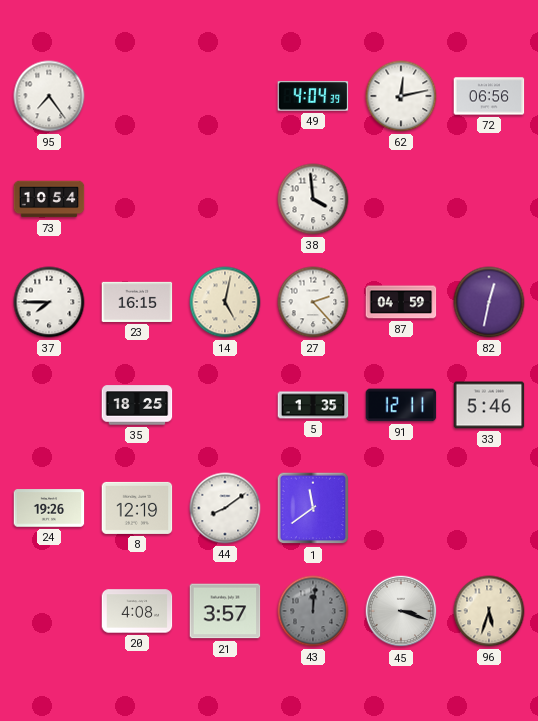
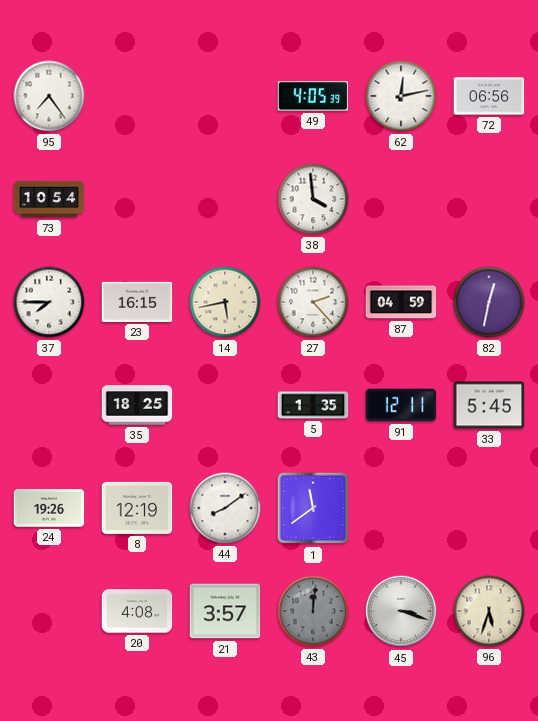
49: 4:04 -> 4:05
14: 5:02 -> 5:43
33: 5:46 -> 5:45
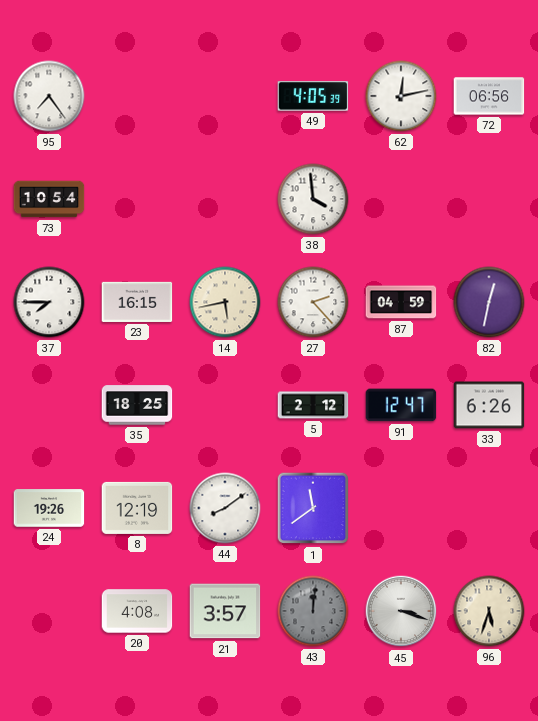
5: 1:35 -> 2:12
91: 12:11 -> 12:47
33: 5:45 -> 6:26
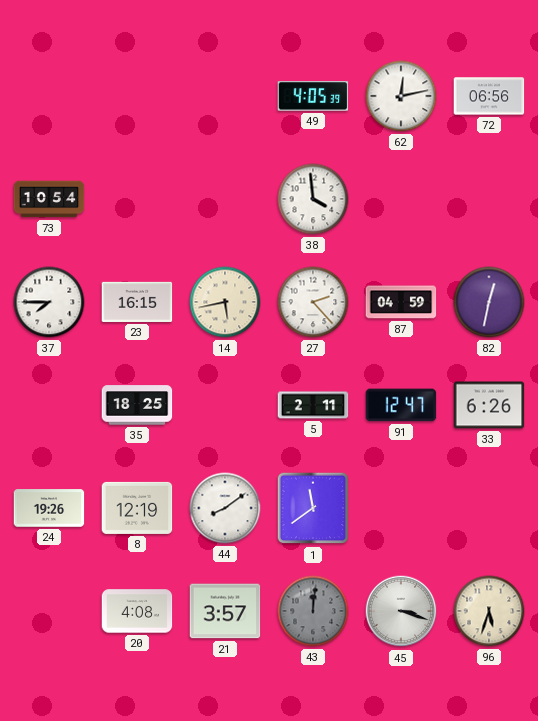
95: 7:24 -> none
5: 2:12 -> 2:11
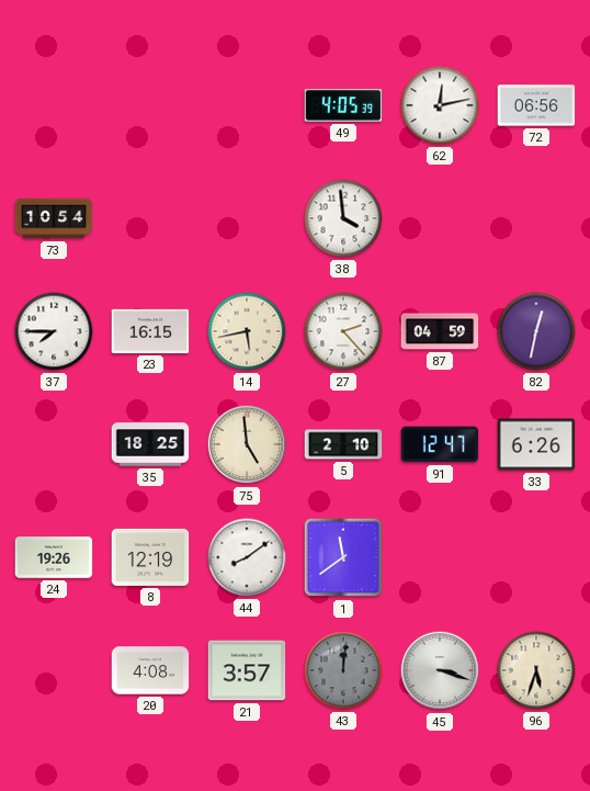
75: none -> 4:59
5: 2:11 -> 2:10
